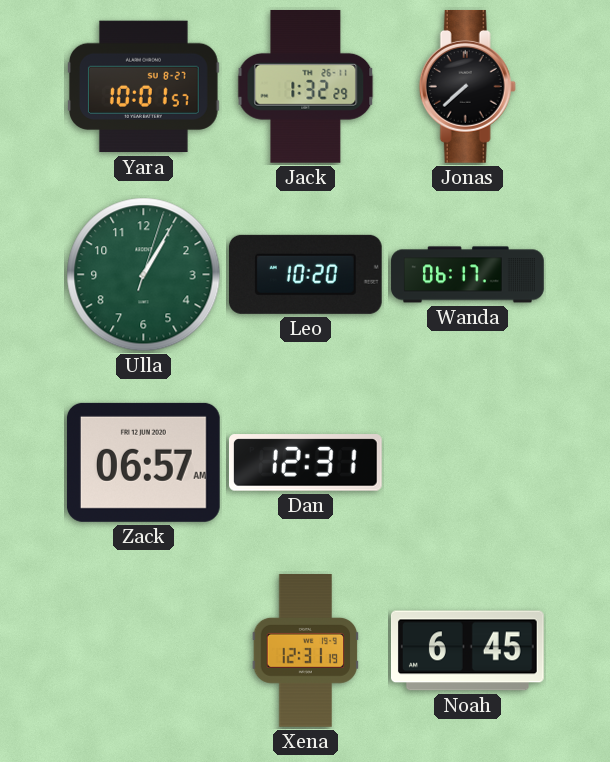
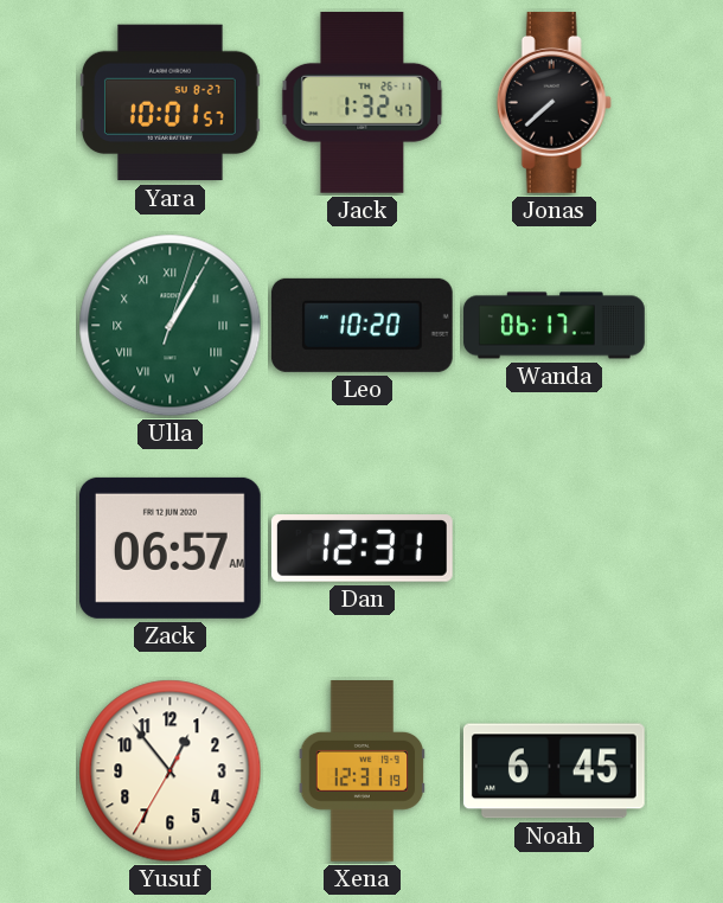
Jack: 1:32:29 -> 1:32:47
Ulla numerals: Arabic -> Roman
Yusuf: none -> 12:53
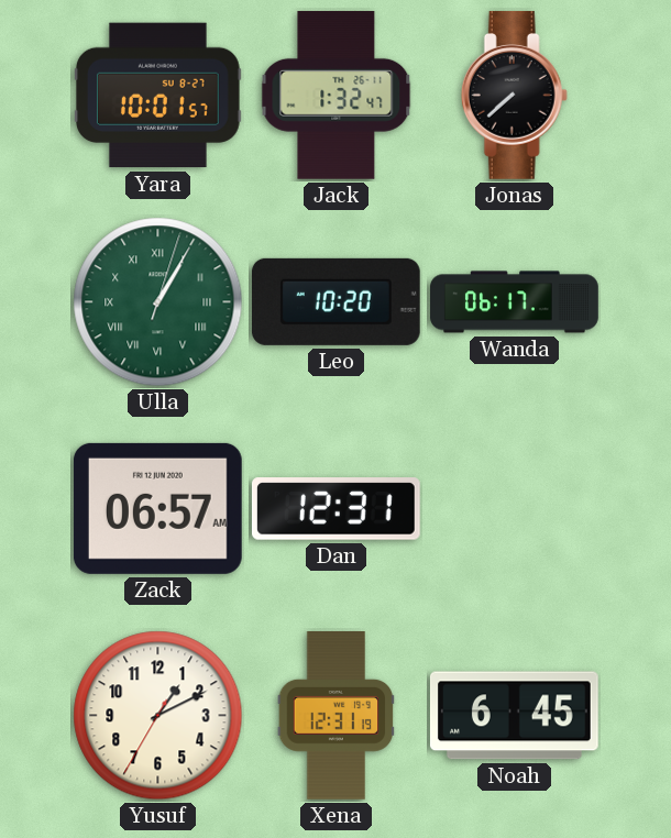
Yusuf: 12:53 -> 1:10
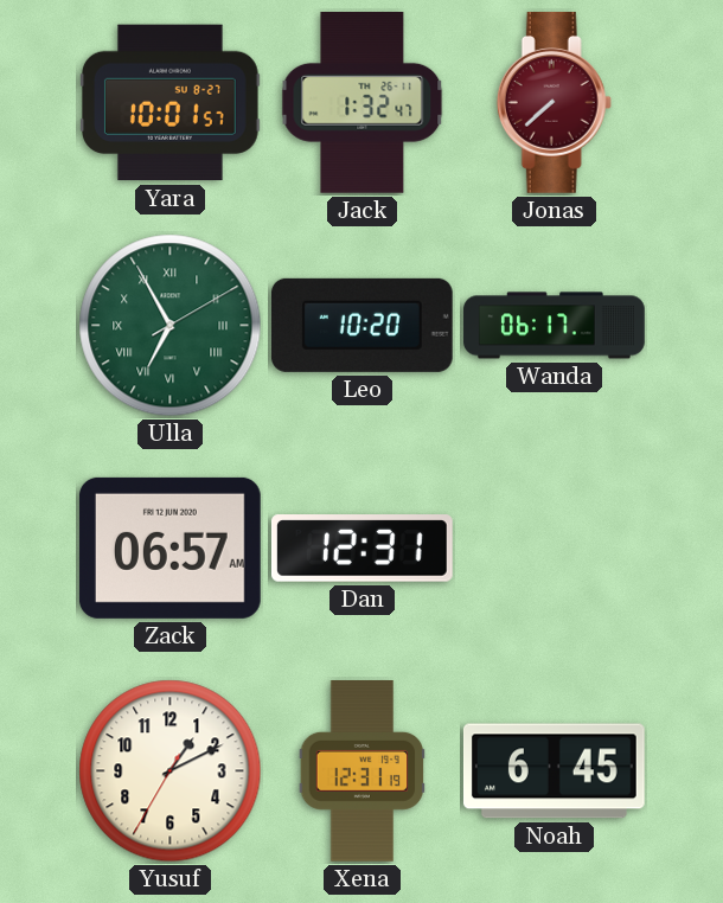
Jonas dial: black -> burgundy
Ulla: 1:05 -> 6:55
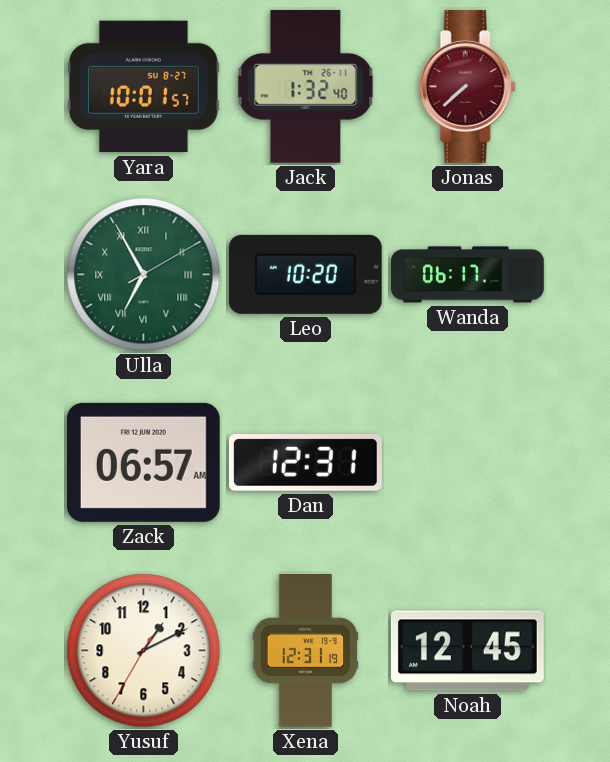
Jack: 1:32:47 -> 1:32:40
Noah: 6:45 -> 12:45
